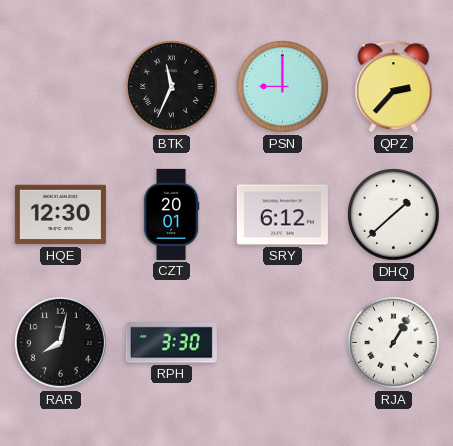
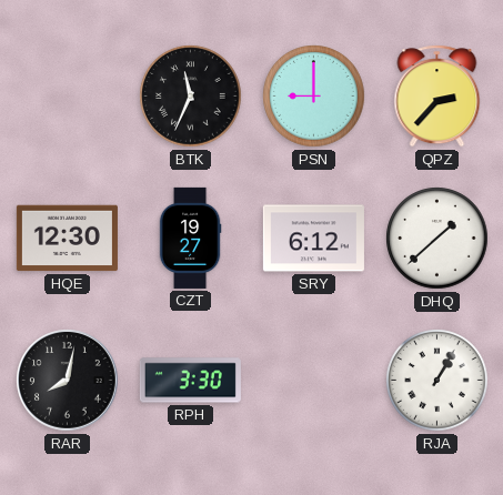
CZT: 20:01 -> 19:27
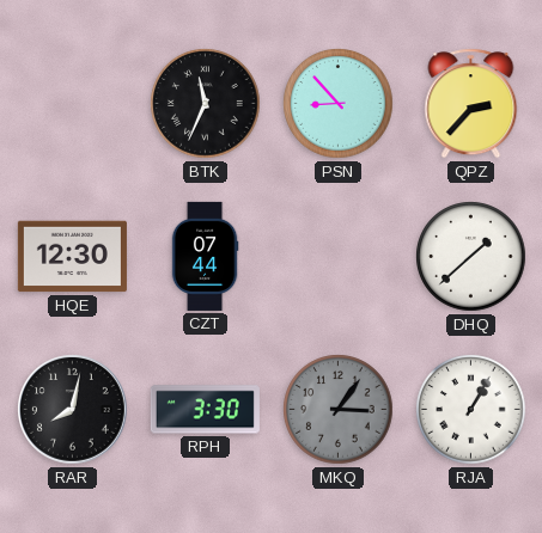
PSN: 9:00 -> 8:53
CZT: 19:27 -> 07:44
SRY: 6:12 -> none
MKQ: none -> 3:06
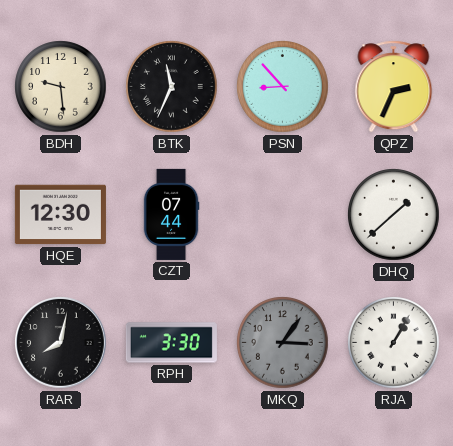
BDH: none -> 9:29
QPZ: 2:37 -> 2:34
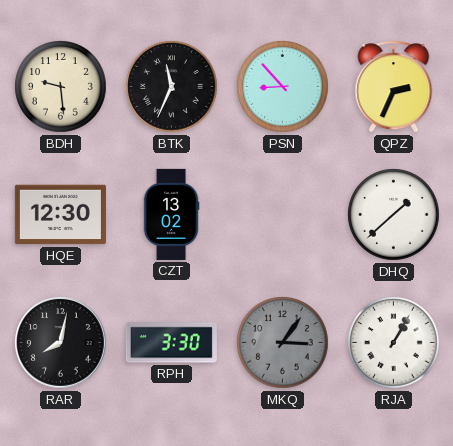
CZT: 07:44 -> 13:02
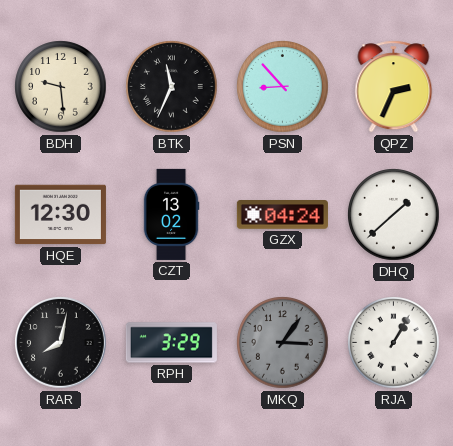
GZX: none -> 04:24
RPH: 3:30 -> 3:29
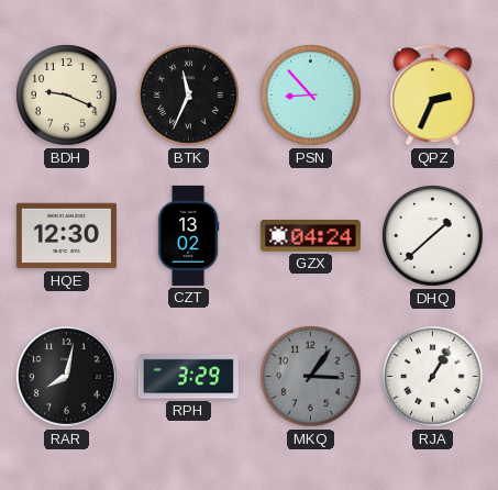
BDH: 9:29 -> 9:19
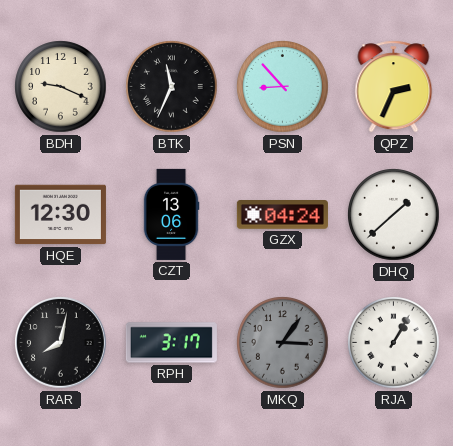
CZT: 13:02 -> 13:06
RPH: 3:29 -> 3:17
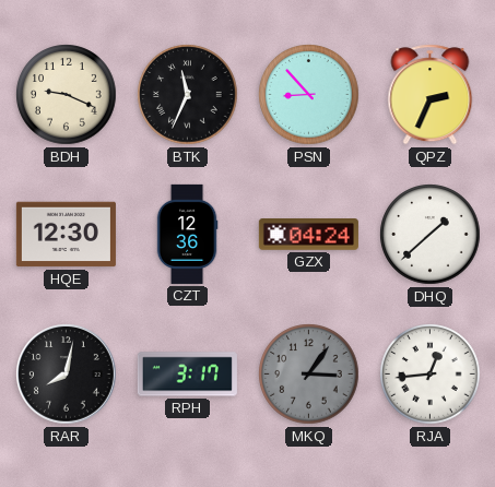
CZT: 13:06 -> 12:36
RJA: 1:05 -> 12:44
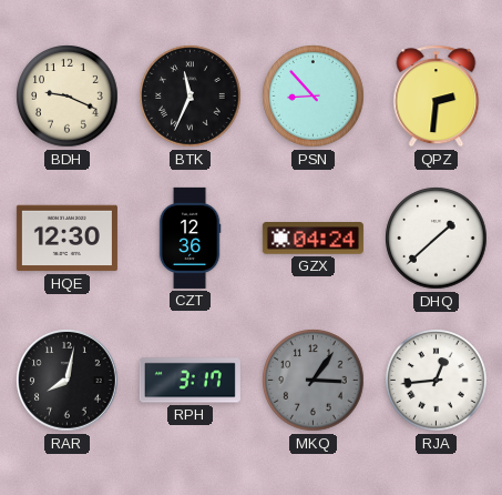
QPZ: 2:34 -> 2:31
